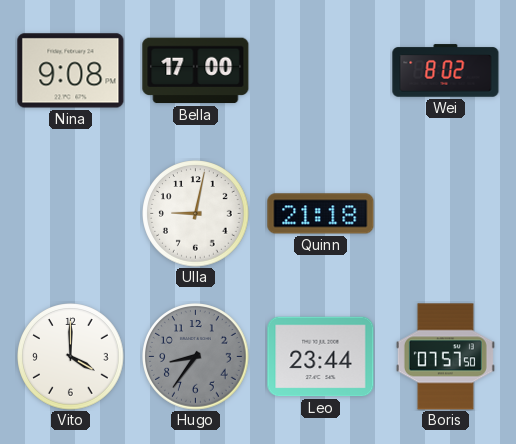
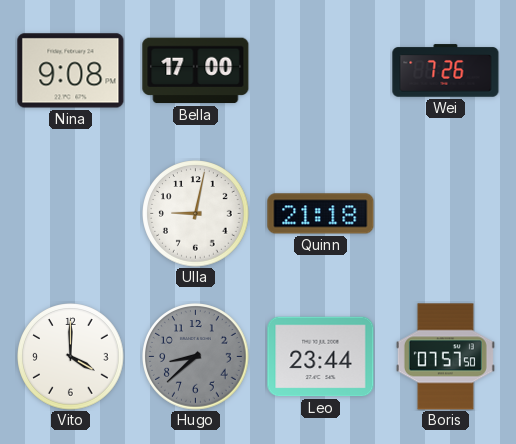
Wei: 8:02 -> 7:26
Hugo: 8:36 -> 8:38
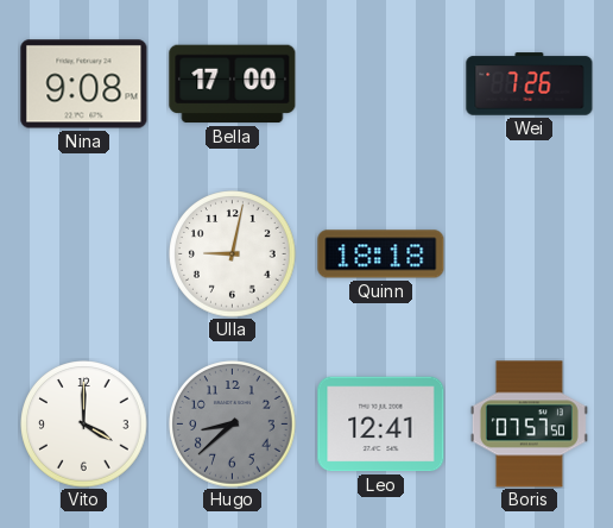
Quinn: 21:18 -> 18:18
Leo: 23:44 -> 12:41
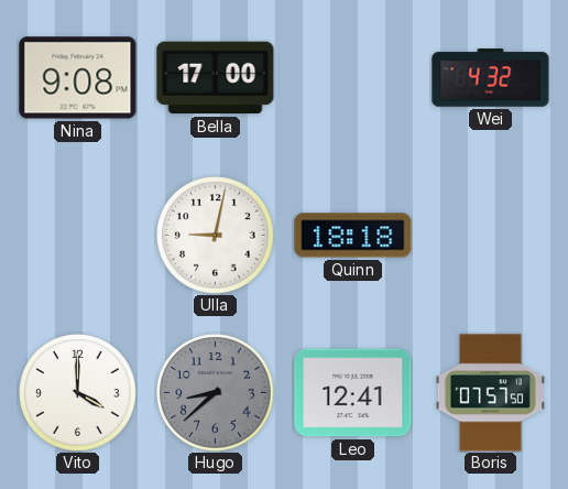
Wei: 7:26 -> 4:32
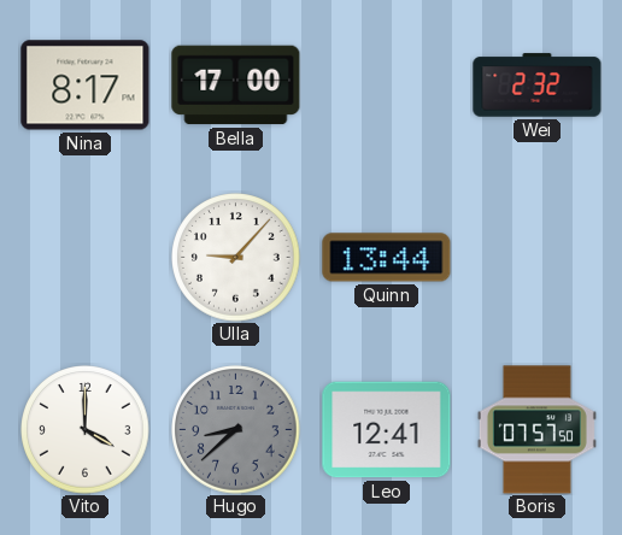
Nina: 9:08 -> 8:17
Wei: 4:32 -> 2:32
Ulla: 9:02 -> 9:07
Quinn: 18:18 -> 13:44
